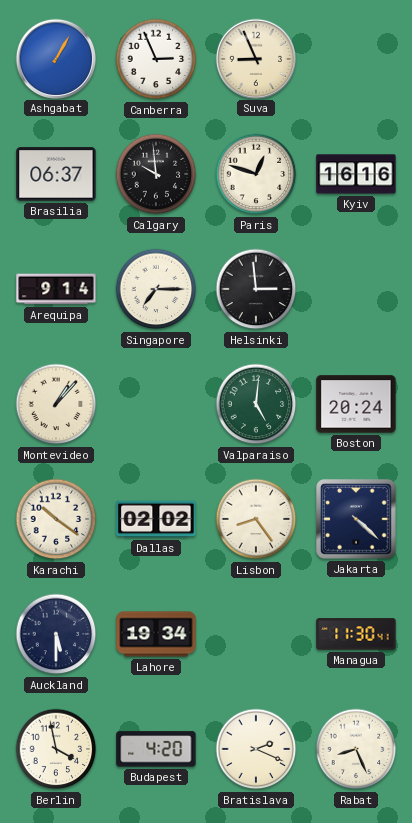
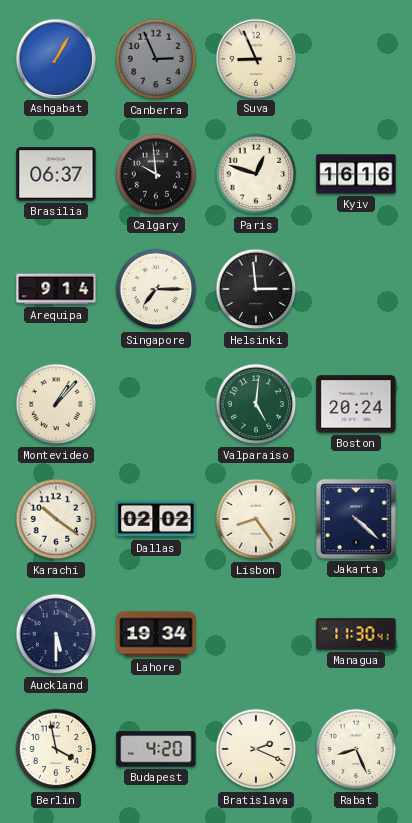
Canberra dial: white -> grey
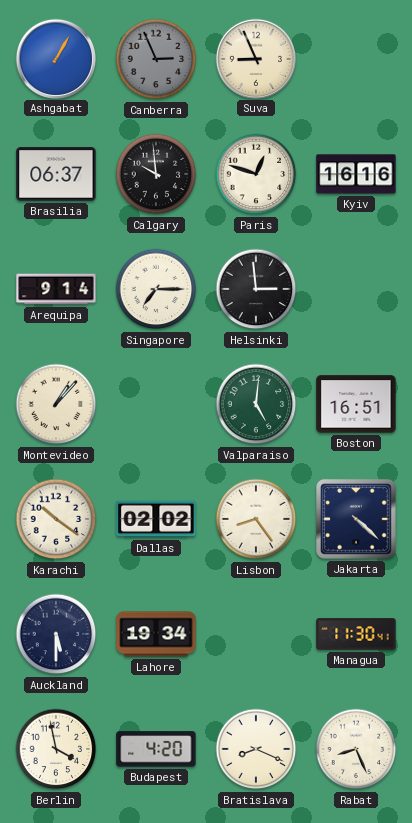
Boston: 20:24 -> 16:51
Bratislava: 2:19 -> 8:19
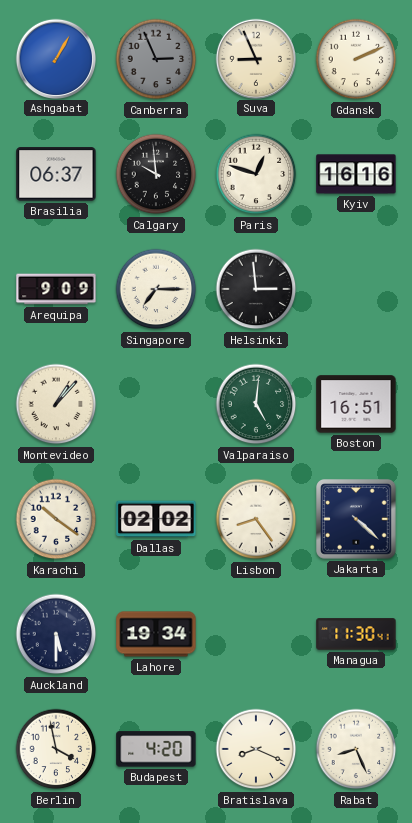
Gdansk: none -> 2:11
Arequipa: 9:14 -> 9:09
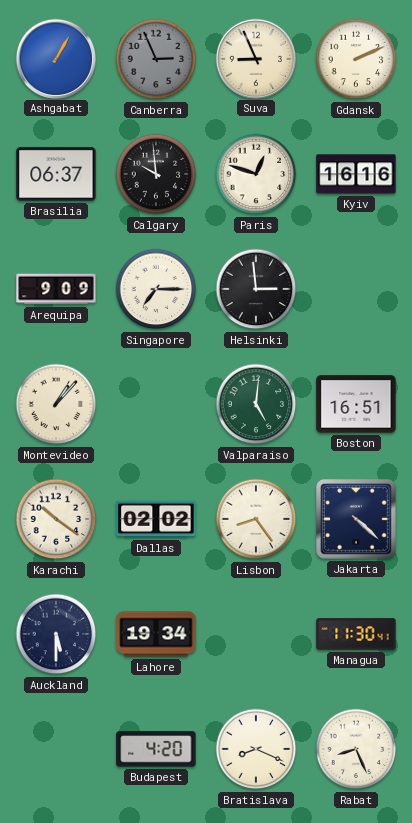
Berlin: 3:58 -> none
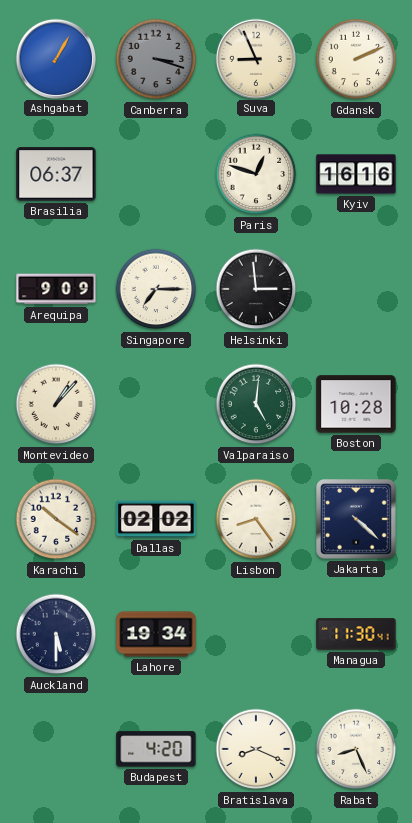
Canberra: 2:56 -> 3:18
Calgary: 9:59 -> none
Boston: 16:51 -> 10:28
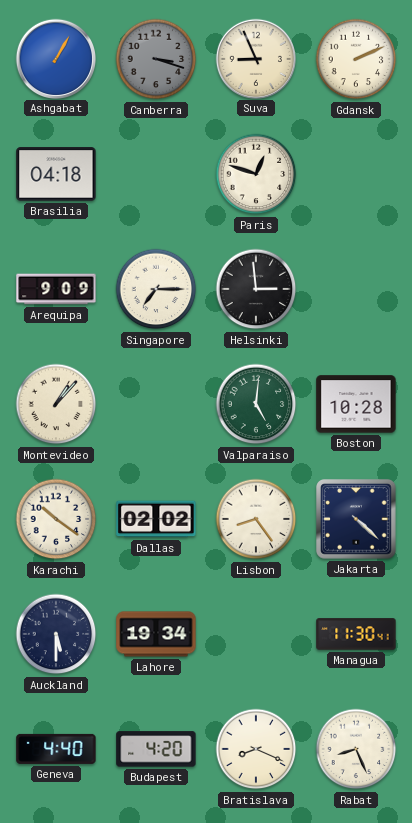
Brasilia: 06:37 -> 04:18
Kyiv: 16:16 -> none
Geneva: none -> 4:40
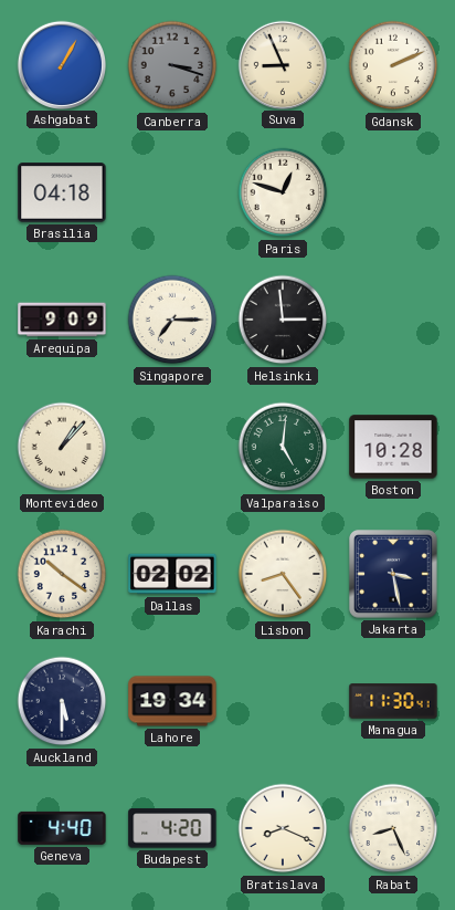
Jakarta: 4:22 -> 3:28
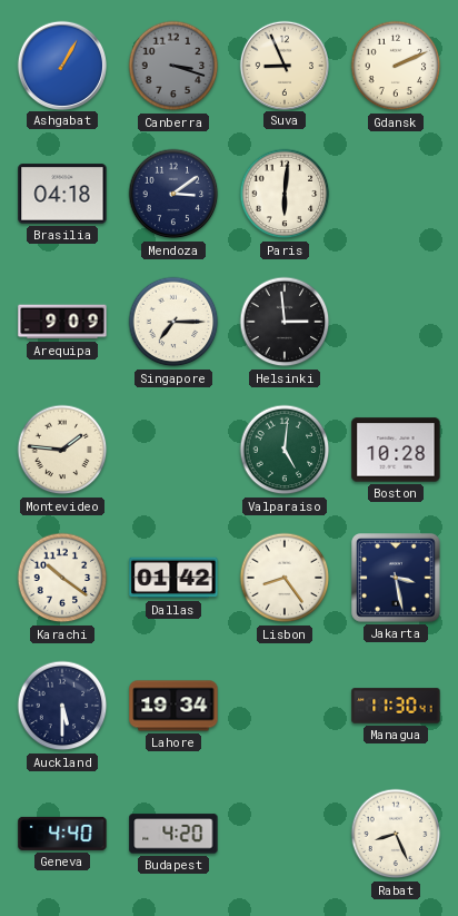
Mendoza: none -> 3:09
Paris: 12:48 -> 6:01
Montevideo: 1:07 -> 1:46
Dallas: 02:02 -> 01:42
Bratislava: 8:19 -> none
